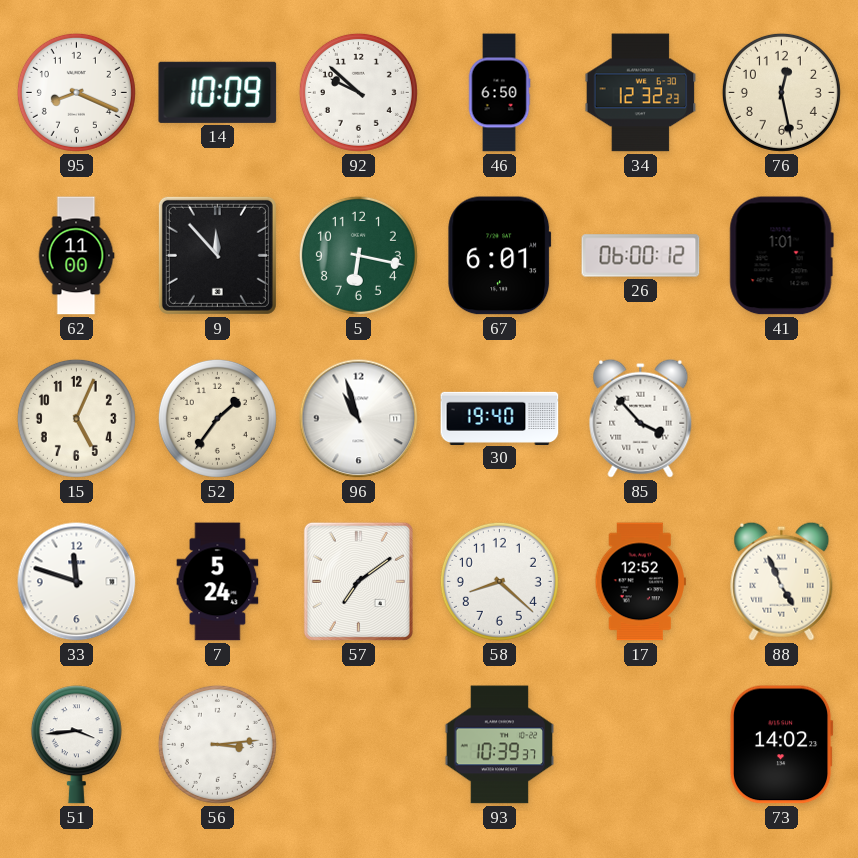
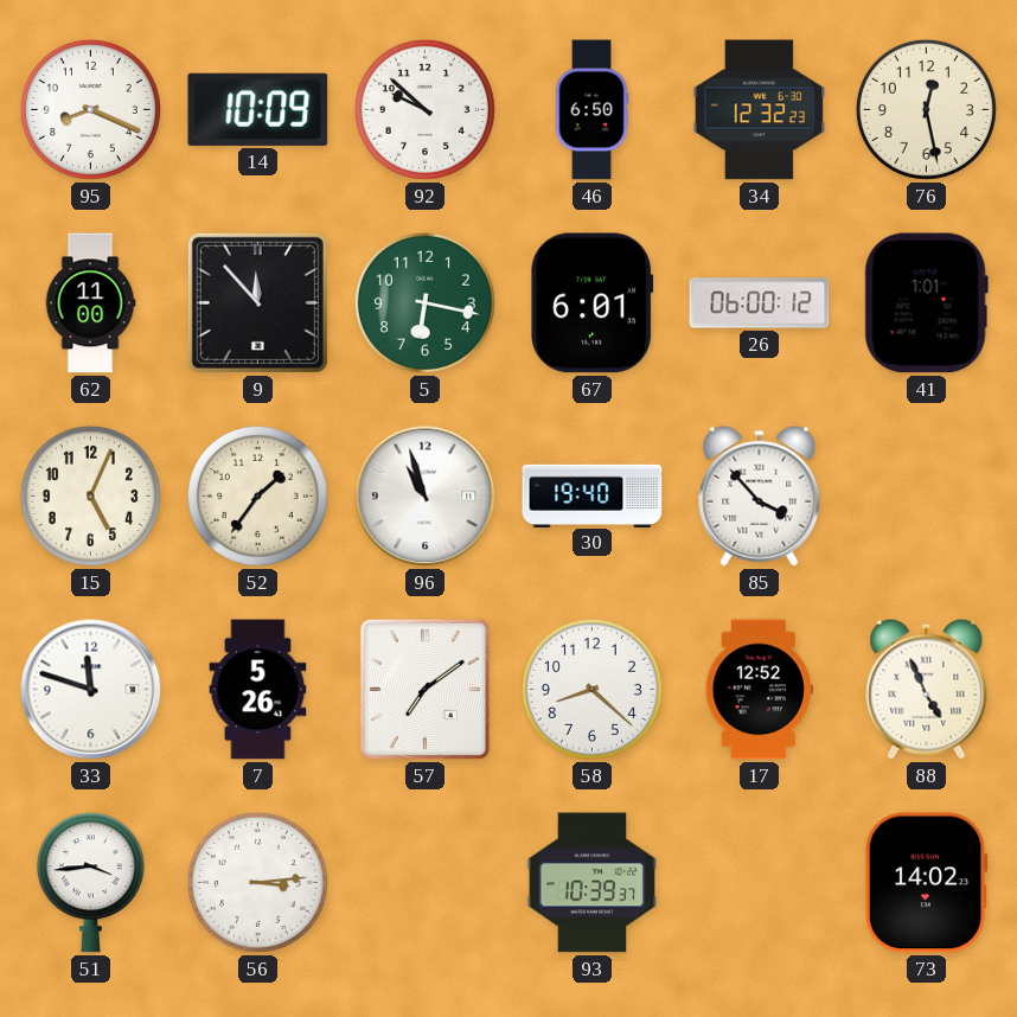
7: 5:24 -> 5:26
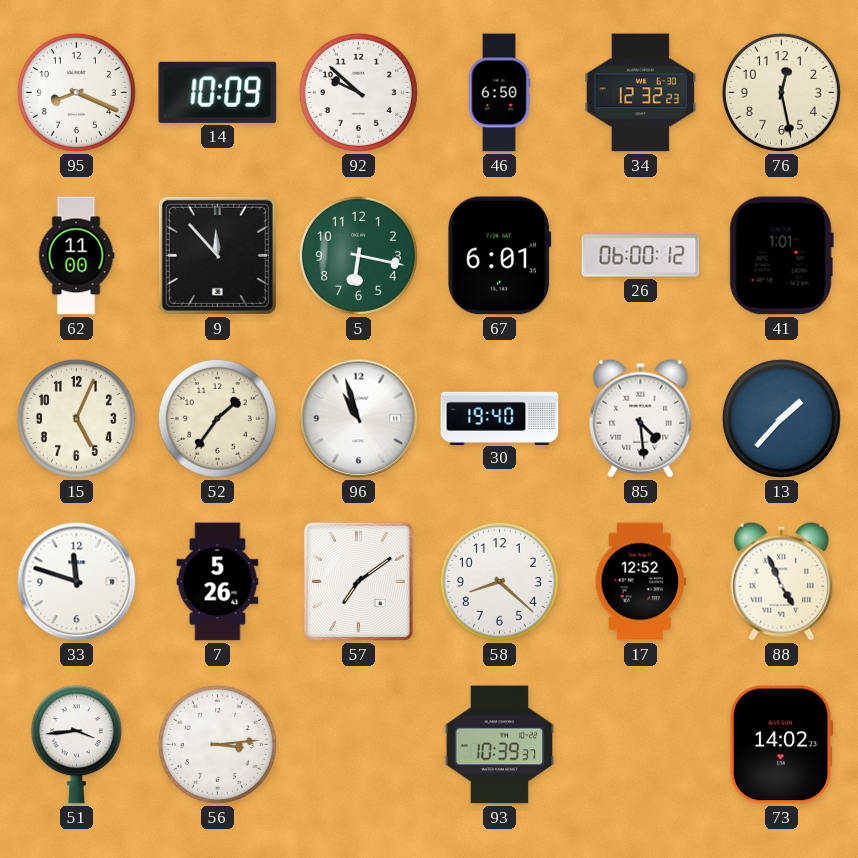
85: 3:53 -> 4:29
13: none -> 1:37
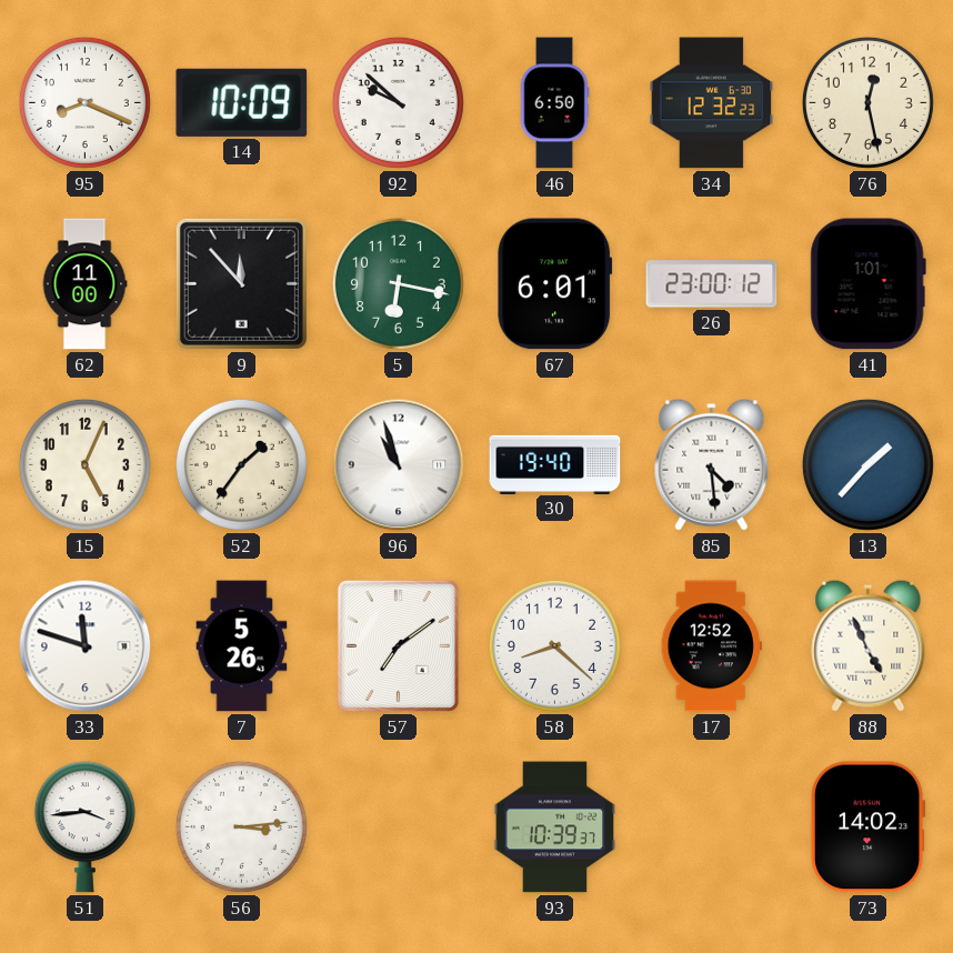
26: 06:00 -> 23:00
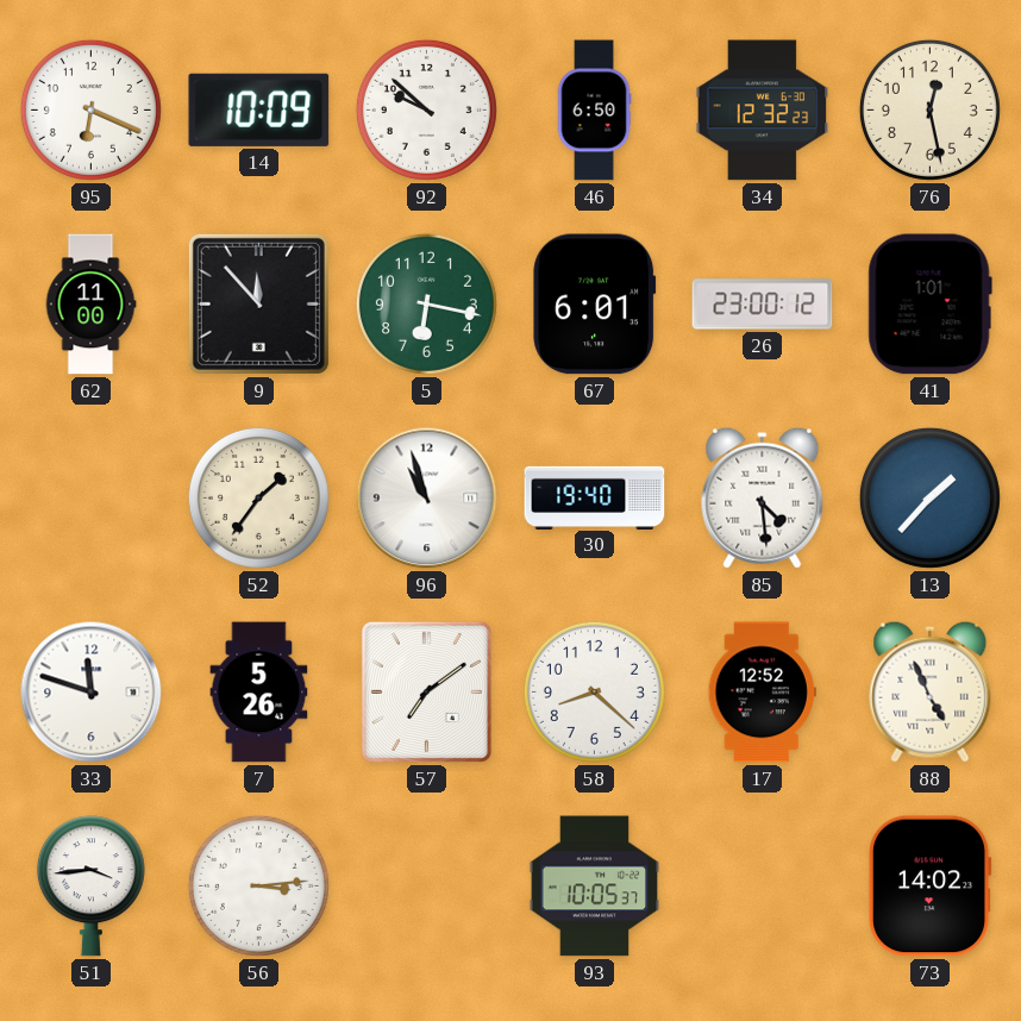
95: 8:19 -> 6:19
15: 5:04 -> none
93: 10:39 -> 10:05
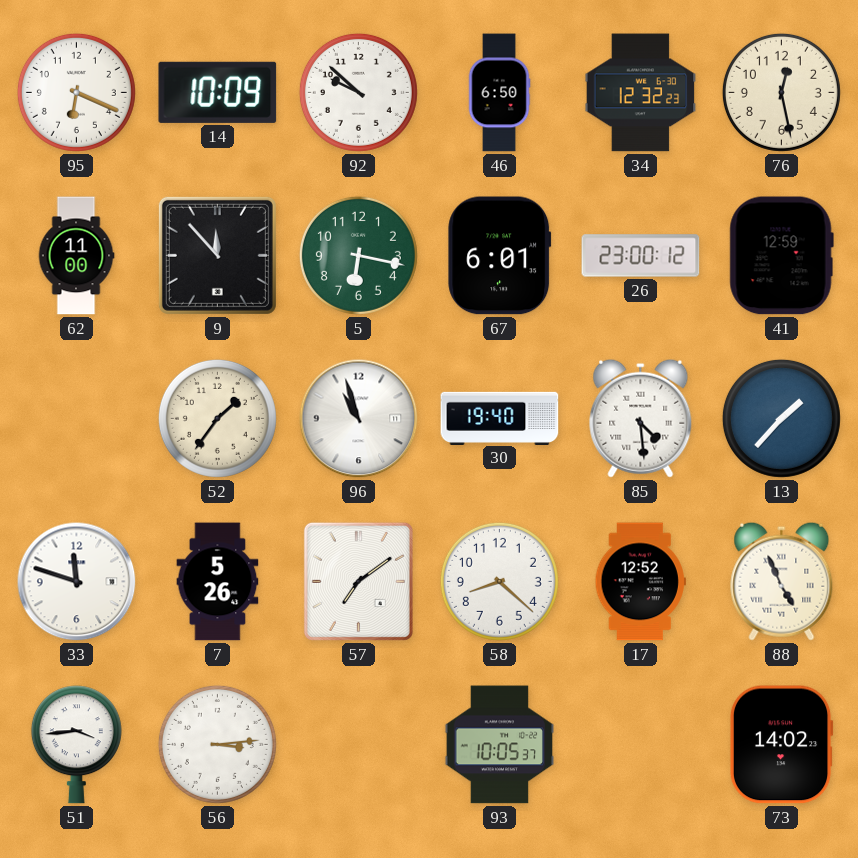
41: 1:01 -> 12:59
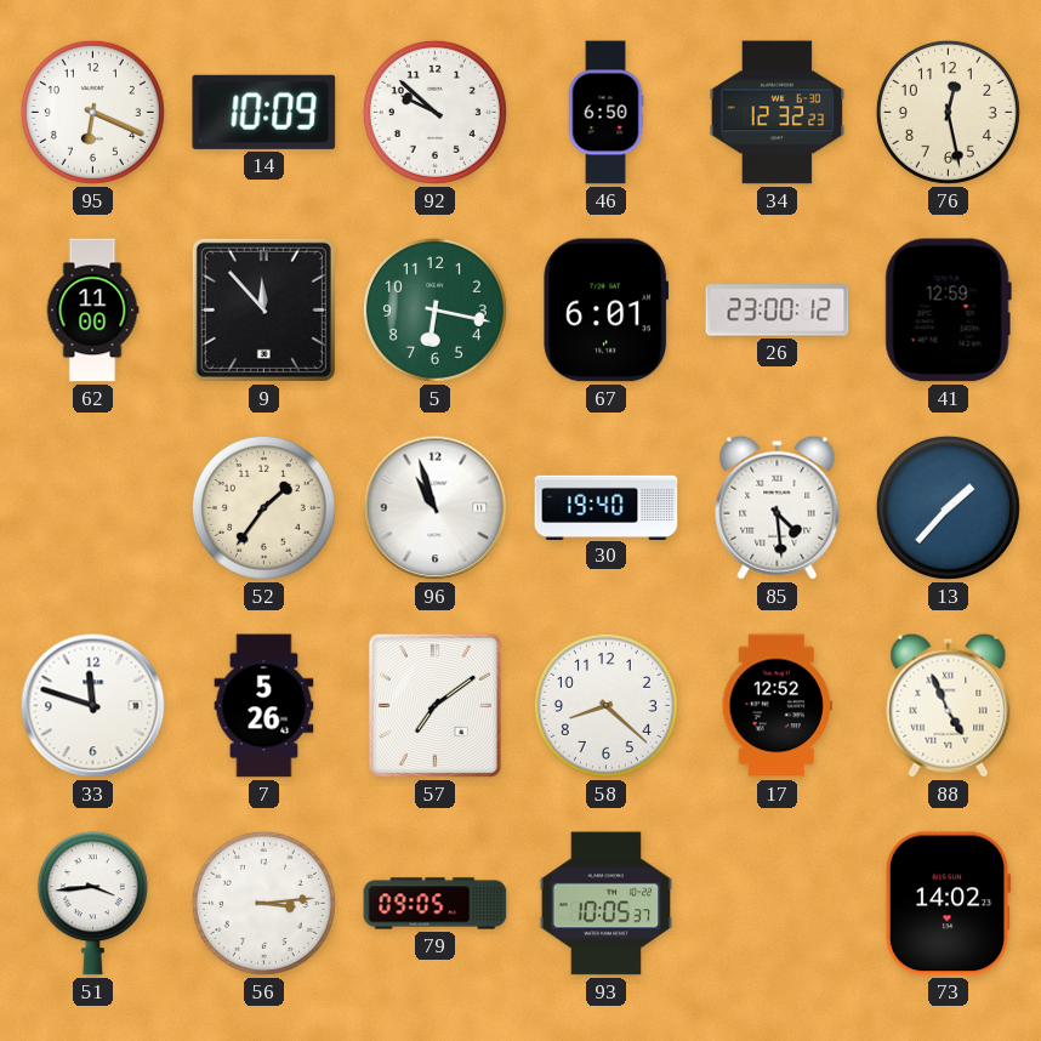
79: none -> 09:05
